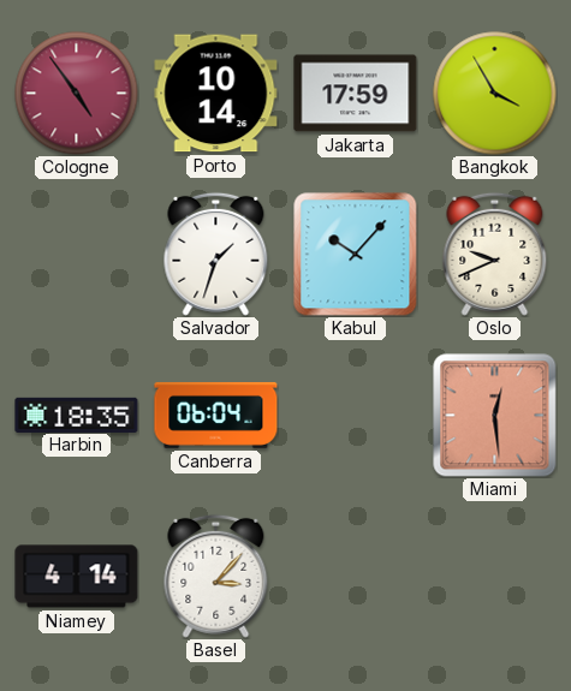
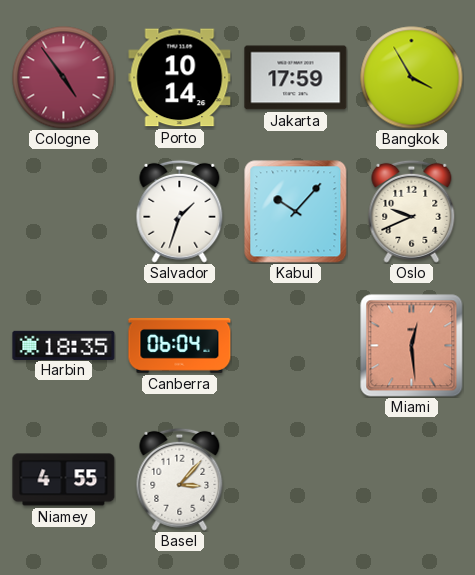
Niamey: 4:14 -> 4:55
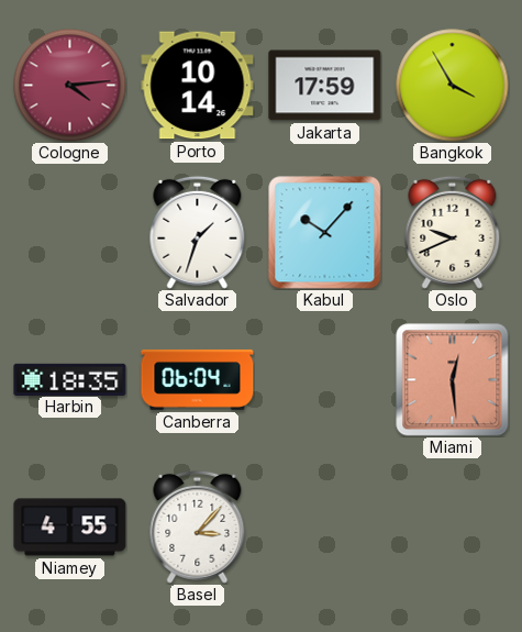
Cologne: 4:54 -> 4:14
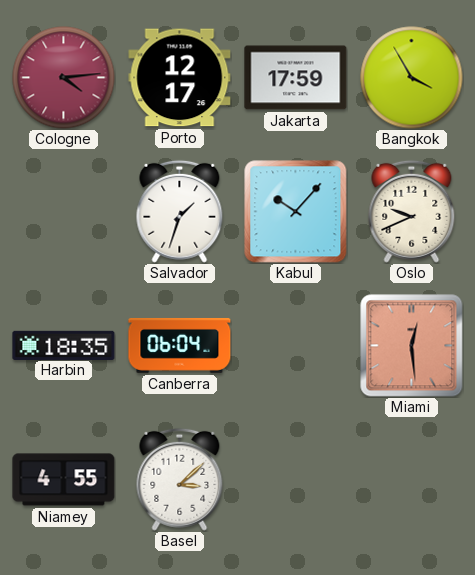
Porto: 10:14 -> 12:17
Basel: 3:07 -> 3:08
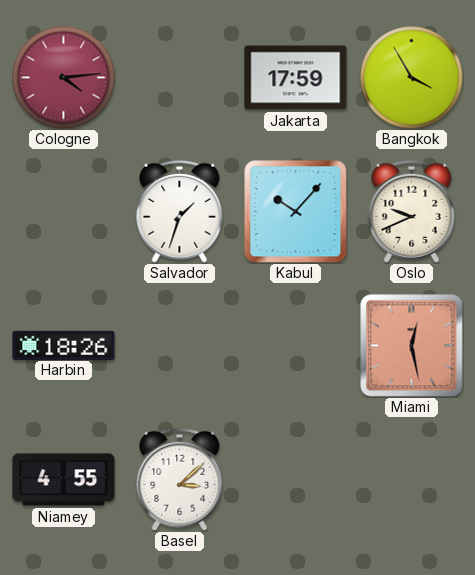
Porto: 12:17 -> none
Harbin: 18:35 -> 18:26
Canberra: 06:04 -> none
Miami: 12:29 -> 12:28
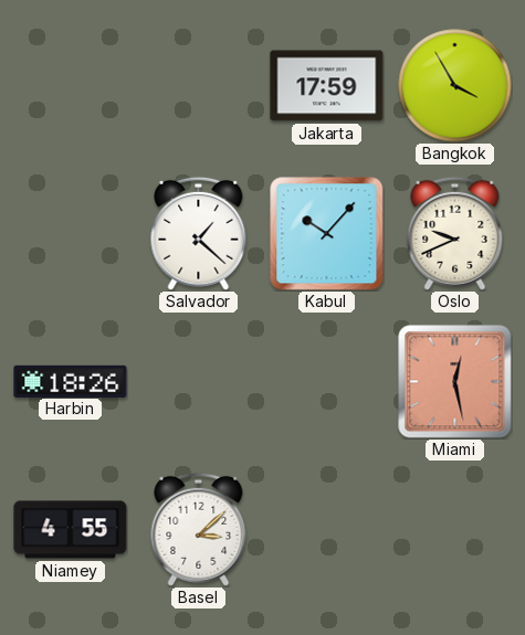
Cologne: 4:14 -> none
Salvador: 1:33 -> 1:22
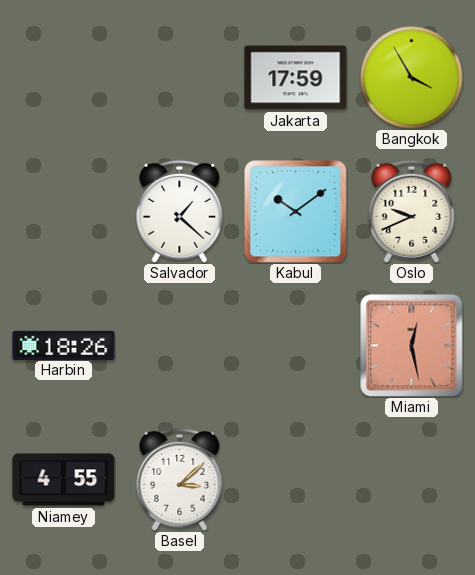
Kabul: 10:07 -> 10:09
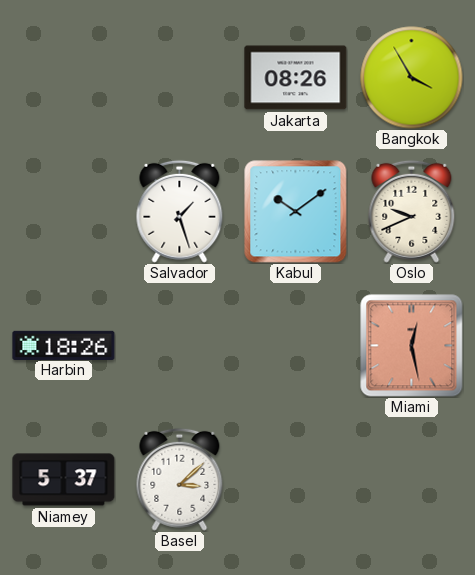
Jakarta: 17:59 -> 08:26
Salvador: 1:22 -> 1:27
Niamey: 4:55 -> 5:37
